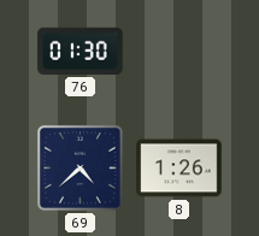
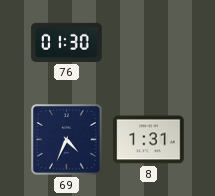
69: 4:38 -> 4:34
8: 1:26 -> 1:31
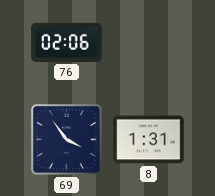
76: 01:30 -> 02:06
69: 4:34 -> 3:54
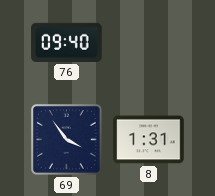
76: 02:06 -> 09:40
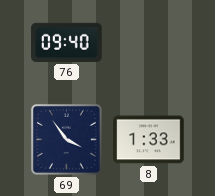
8: 1:31 -> 1:33
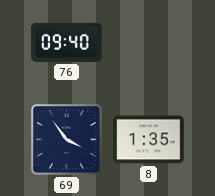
8: 1:33 -> 1:35
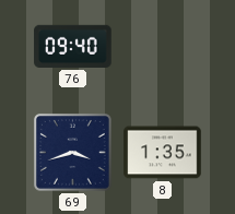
69: 3:54 -> 3:42
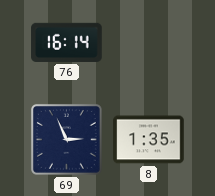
76: 09:40 -> 16:14
69: 3:42 -> 2:56
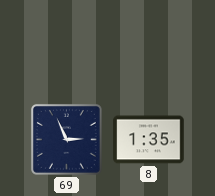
76: 16:14 -> none
